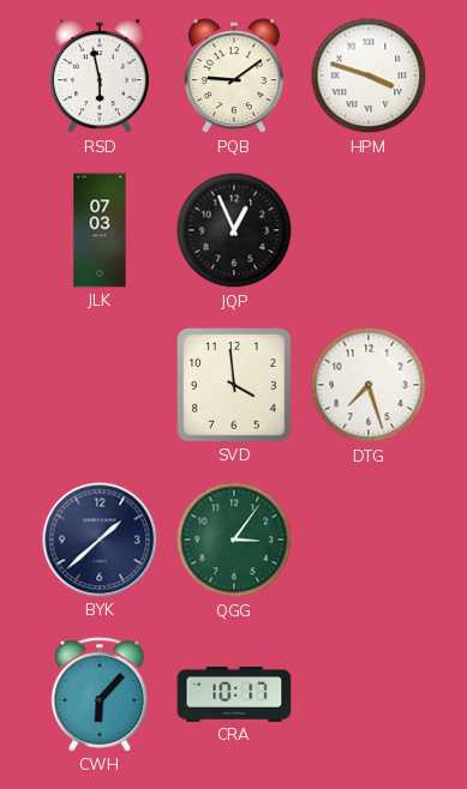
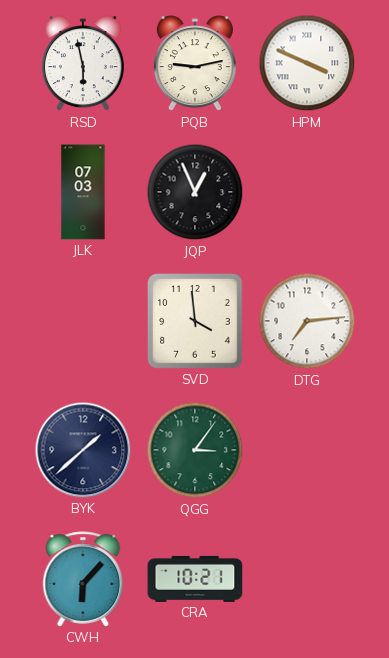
PQB: 9:09 -> 9:13
HPM: 3:48 -> 3:49
DTG: 7:27 -> 7:14
CRA: 10:17 -> 10:21
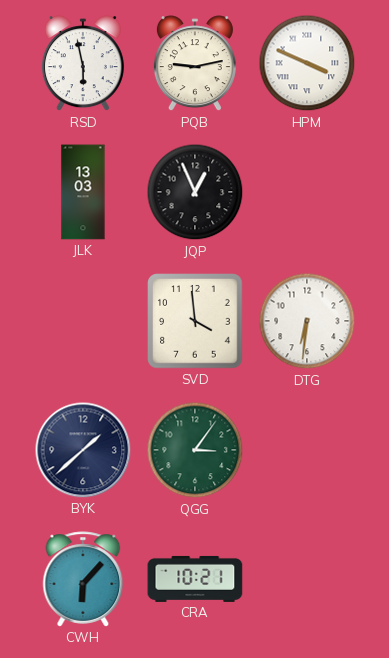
JLK: 07:03 -> 13:03
DTG: 7:14 -> 6:31
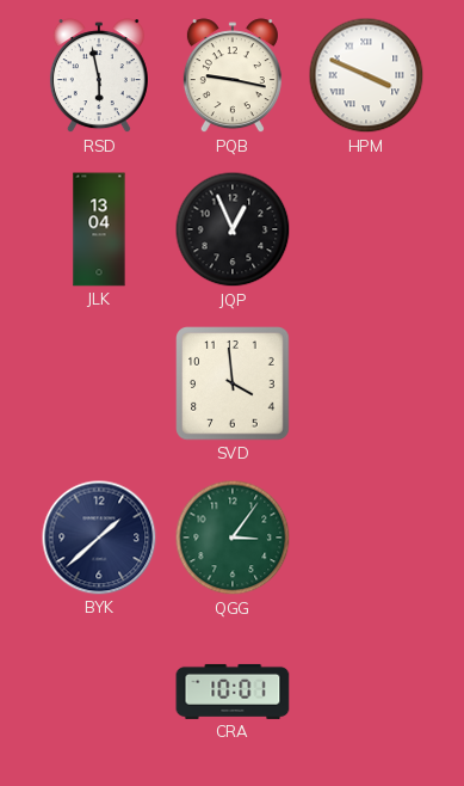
PQB: 9:13 -> 9:17
JLK: 13:03 -> 13:04
DTG: 6:31 -> none
CWH: 6:07 -> none
CRA: 10:21 -> 10:01
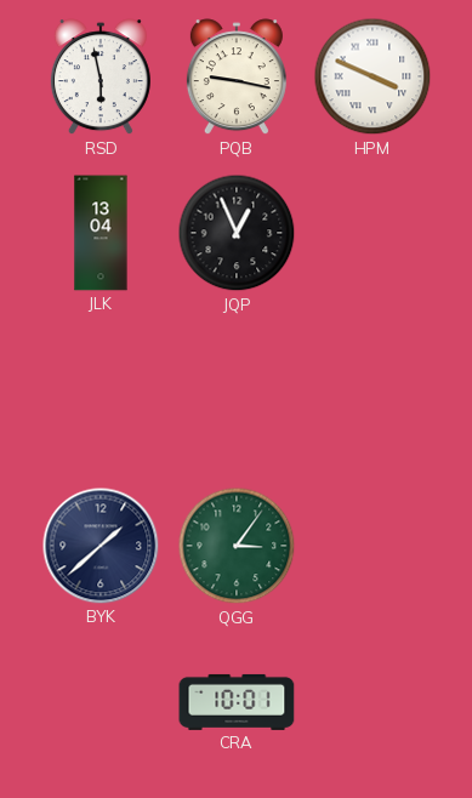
SVD: 3:59 -> none
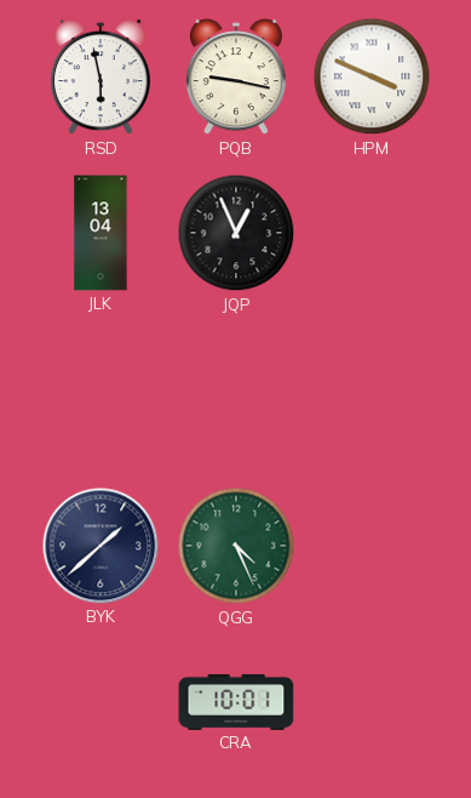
QGG: 3:06 -> 4:26
